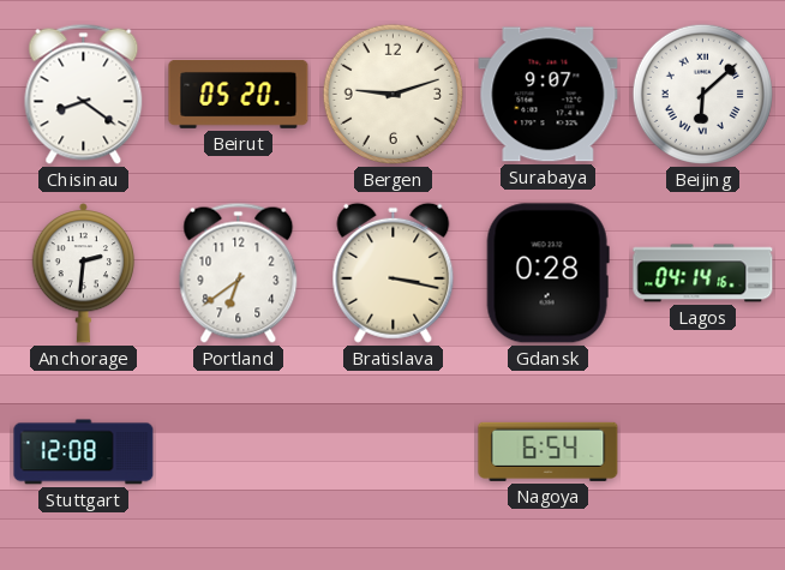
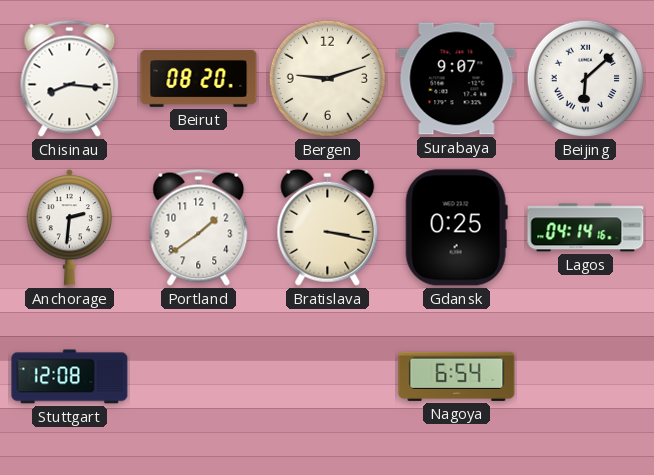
Chisinau: 8:21 -> 8:16
Beirut: 05:20 -> 08:20
Portland: 6:39 -> 1:39
Gdansk: 0:28 -> 0:25
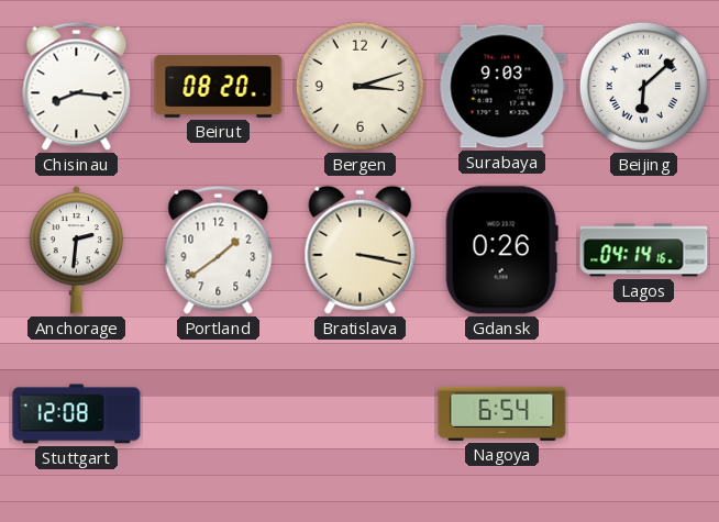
Bergen: 9:12 -> 3:12
Surabaya: 9:07 -> 9:03
Gdansk: 0:25 -> 0:26
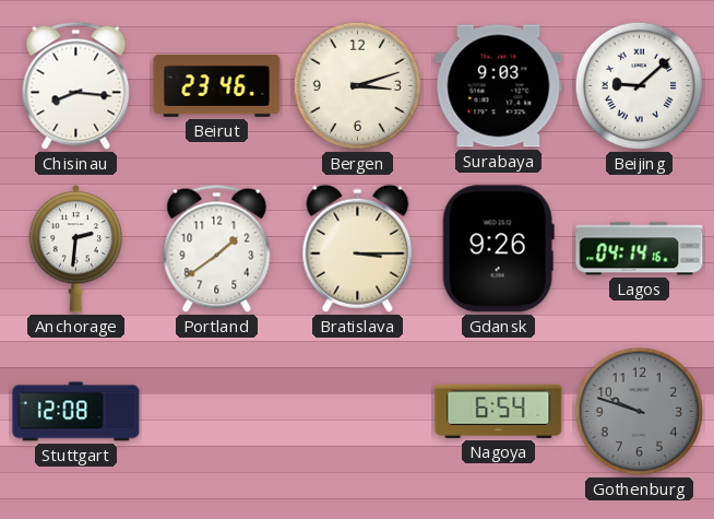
Beirut: 08:20 -> 23:46
Beijing: 6:08 -> 9:08
Bratislava: 3:17 -> 3:15
Gdansk: 0:26 -> 9:26
Gothenburg: none -> 9:48
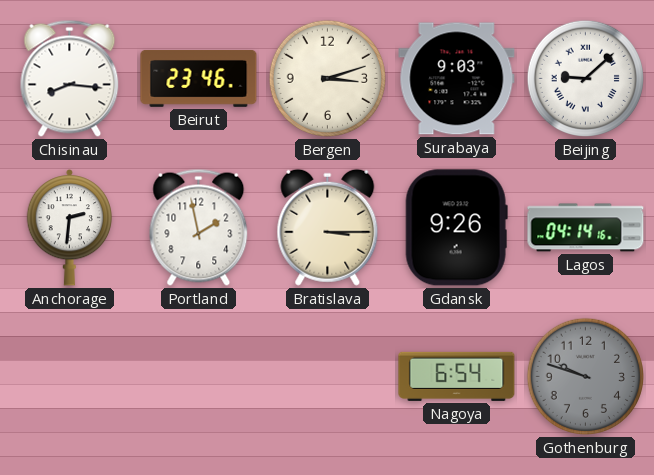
Portland: 1:39 -> 1:58
Stuttgart: 12:08 -> none
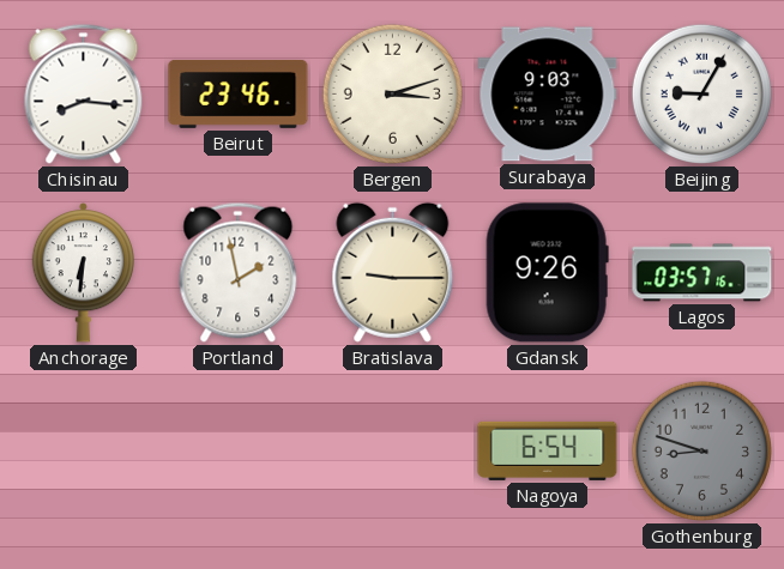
Beijing: 9:08 -> 9:05
Anchorage: 2:31 -> 6:31
Bratislava: 3:15 -> 9:15
Lagos: 04:14 -> 03:57
Gothenburg: 9:48 -> 8:48
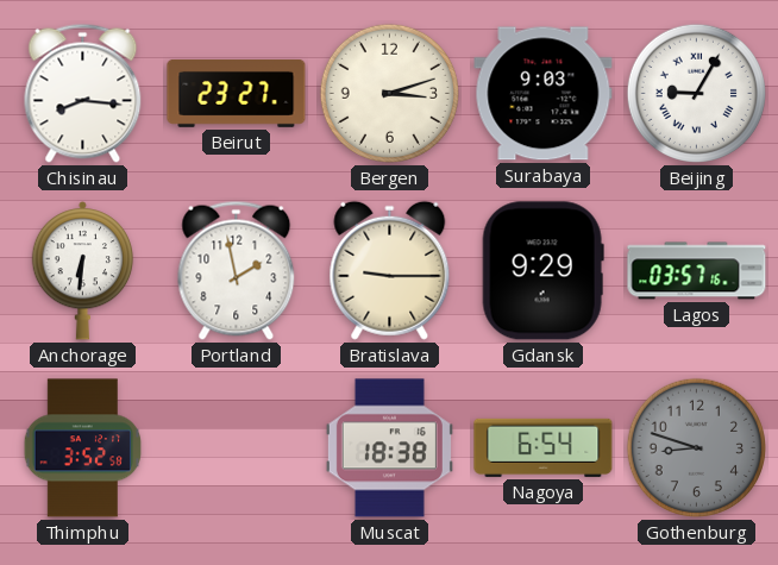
Beirut: 23:46 -> 23:27
Gdansk: 9:26 -> 9:29
Thimphu: none -> 3:52
Muscat: none -> 18:38
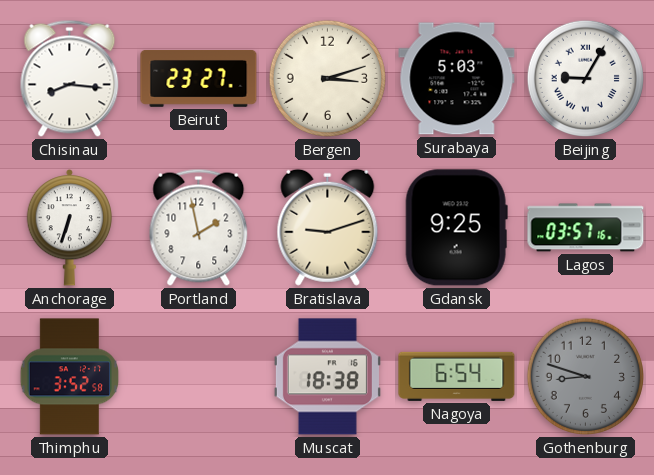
Surabaya: 9:03 -> 5:03
Anchorage: 6:31 -> 6:33
Bratislava: 9:15 -> 9:12
Gdansk: 9:29 -> 9:25
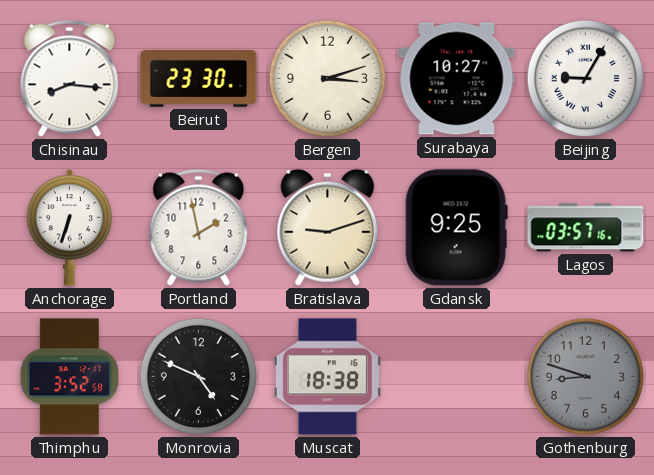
Beirut: 23:27 -> 23:30
Surabaya: 5:03 -> 10:27
Monrovia: none -> 4:49
Nagoya: 6:54 -> none
